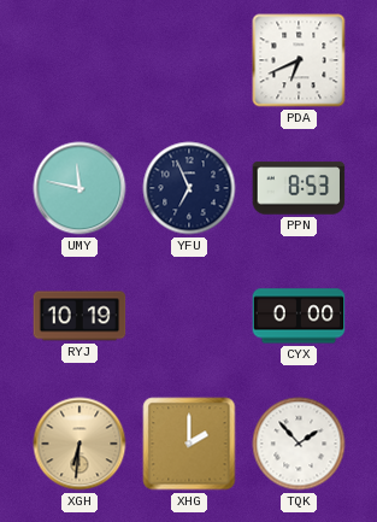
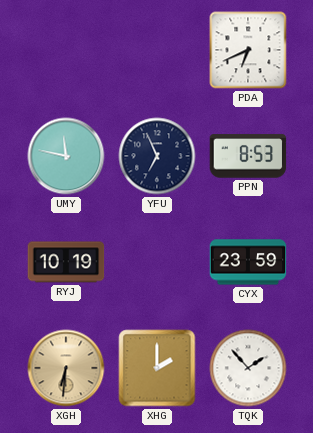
CYX: 0:00 -> 23:59
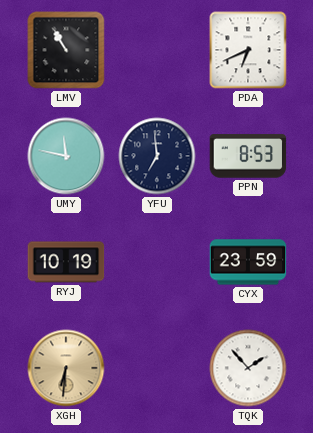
LMV: none -> 10:55
YFU: 6:56 -> 6:59
XHG: 2:00 -> none
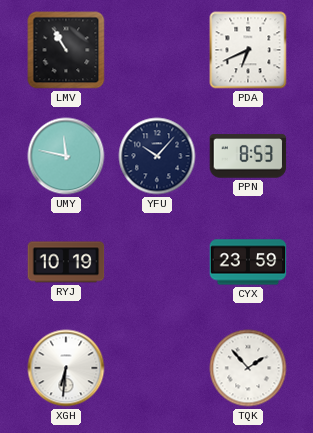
YFU: 6:59 -> 10:07
XGH dial: champagne -> white
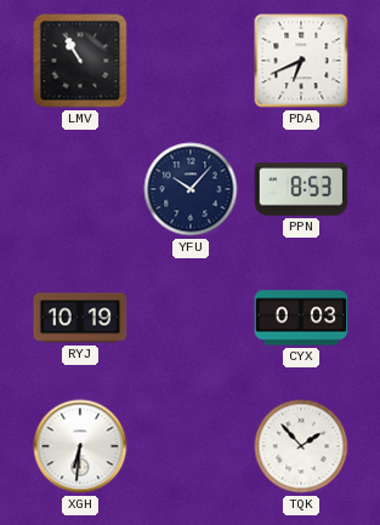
UMY: 11:47 -> none
CYX: 23:59 -> 0:03
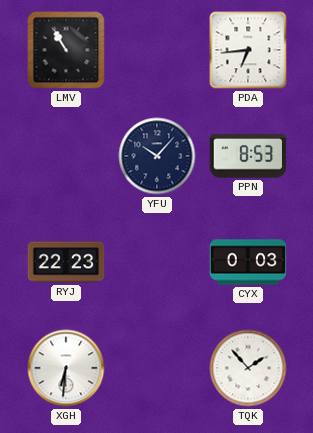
PDA: 6:41 -> 6:44
RYJ: 10:19 -> 22:23
